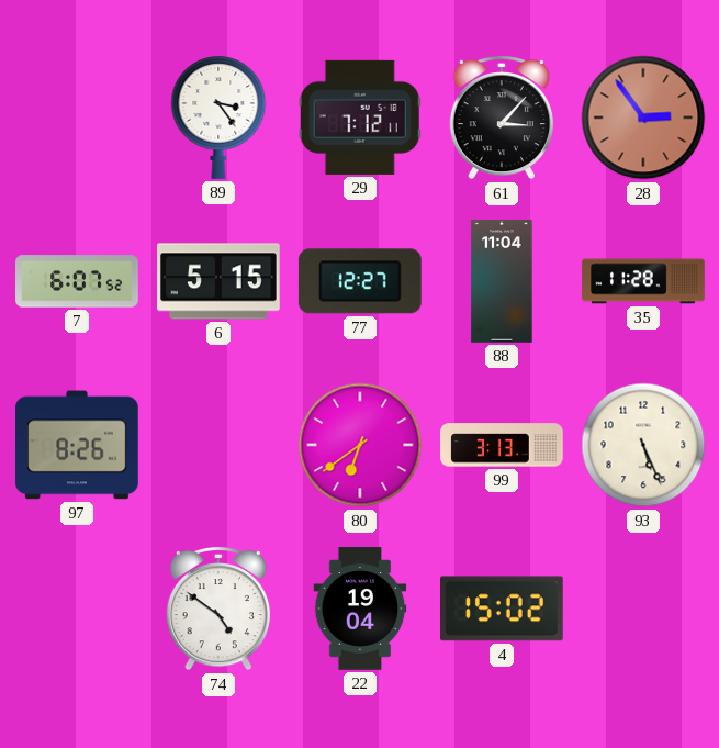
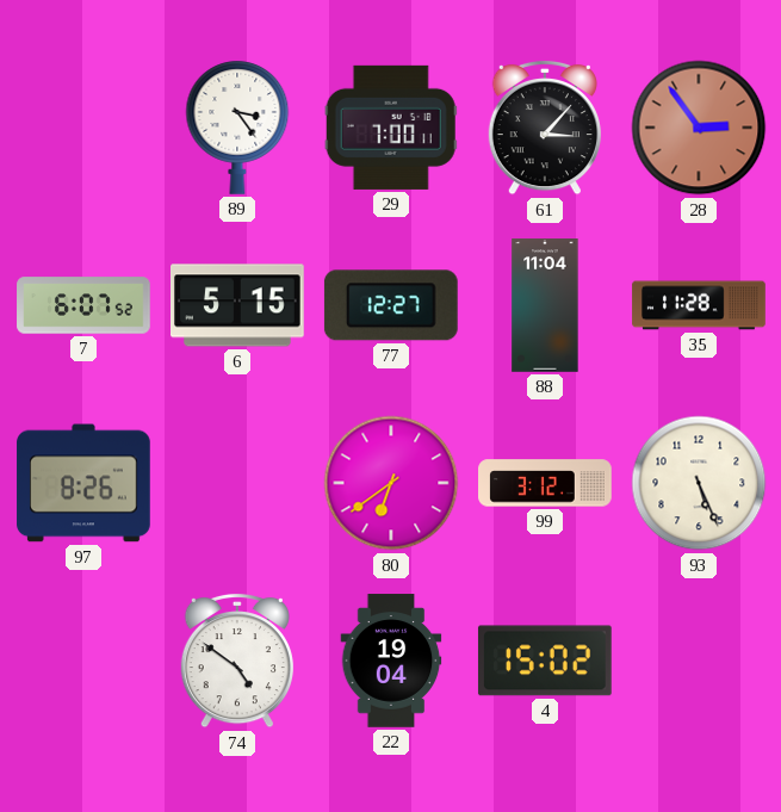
29: 7:12 -> 7:00
99: 3:13 -> 3:12
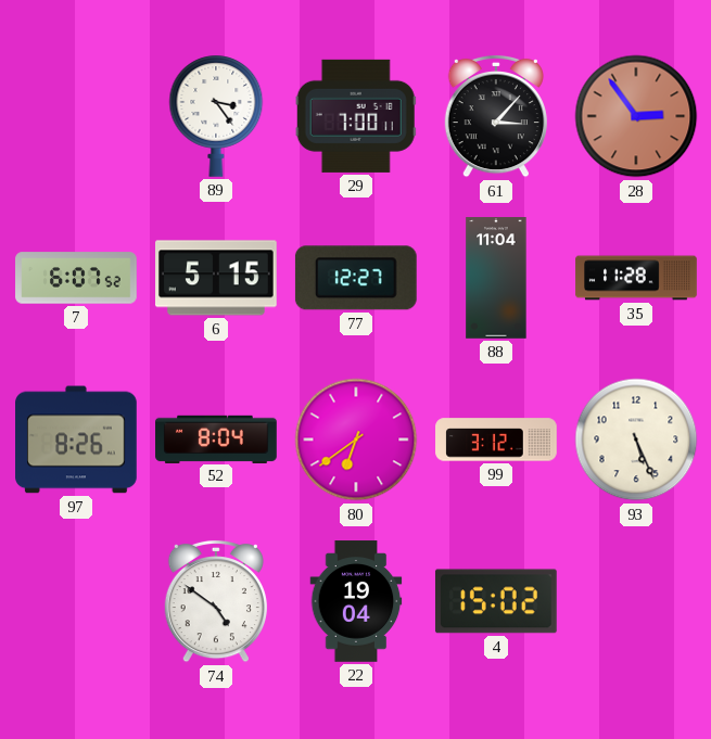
52: none -> 8:04
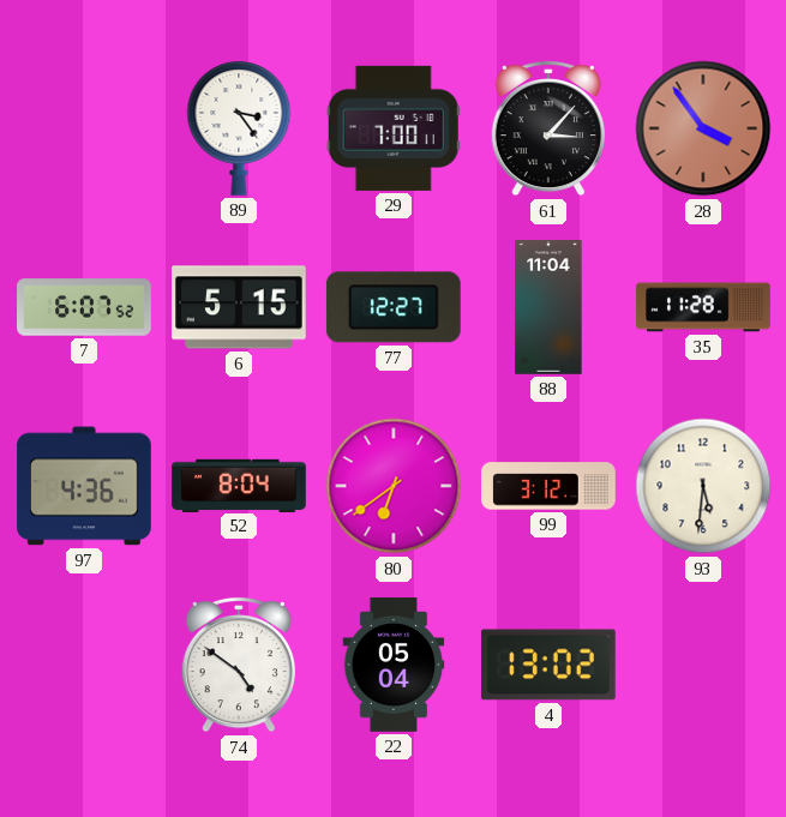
28: 2:54 -> 3:54
97: 8:26 -> 4:36
93: 5:26 -> 5:31
22: 19:04 -> 05:04
4: 15:02 -> 13:02
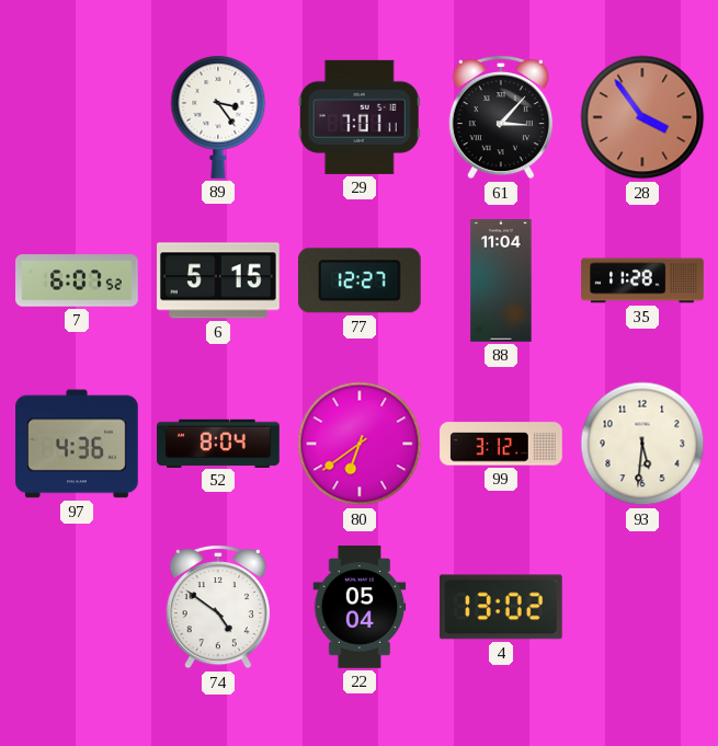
29: 7:00 -> 7:01
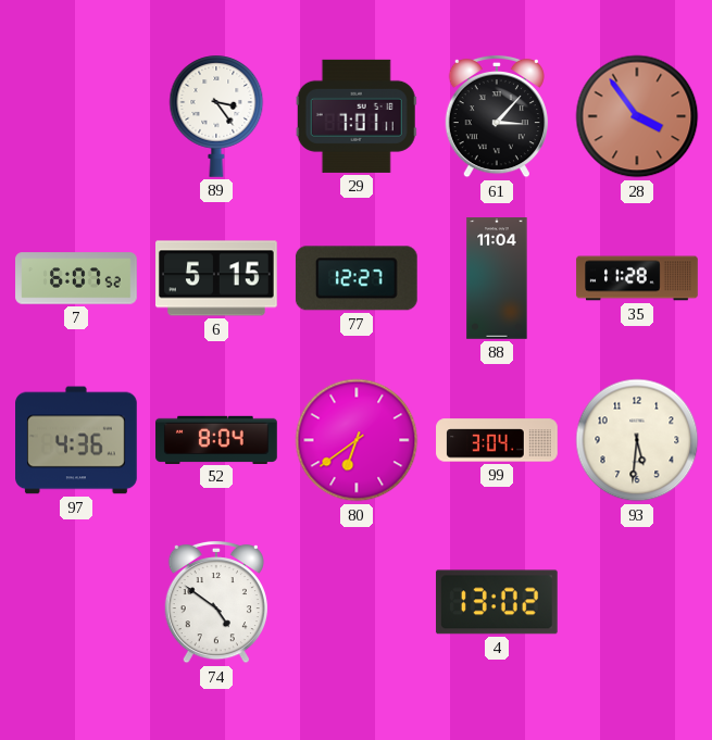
99: 3:12 -> 3:04
22: 05:04 -> none
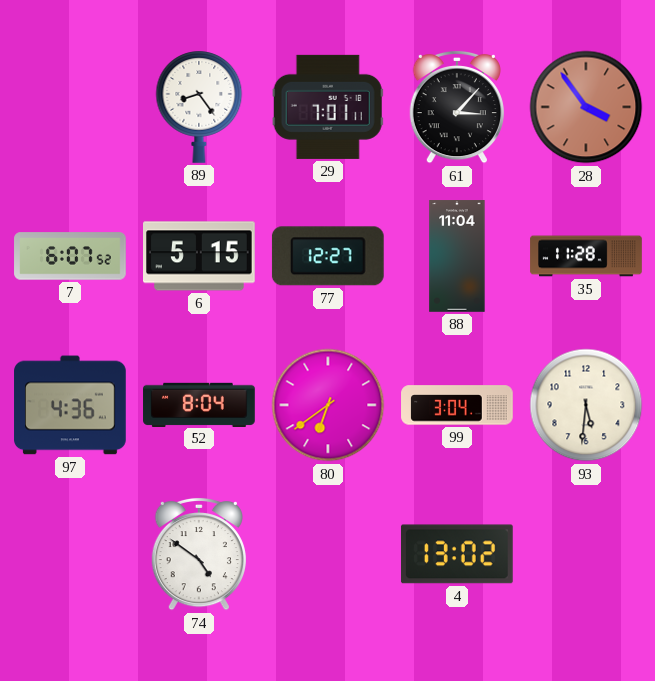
89: 3:24 -> 8:24
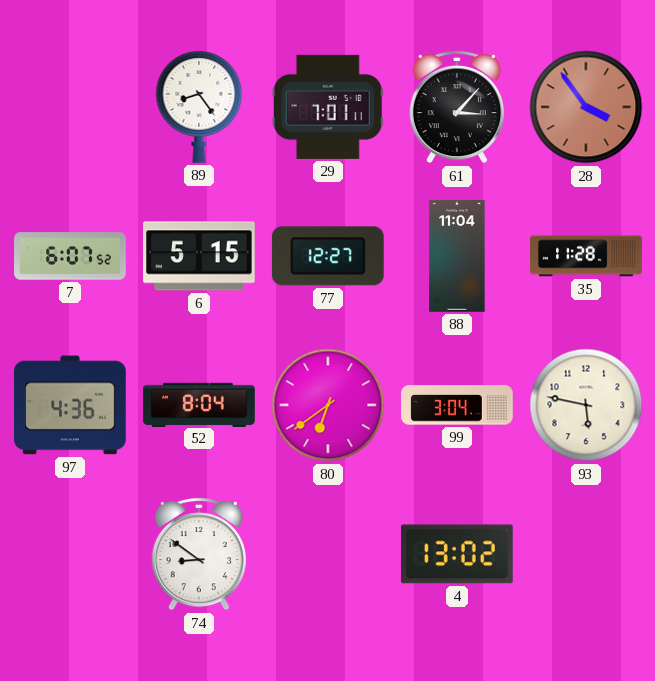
93: 5:31 -> 5:47
74: 4:51 -> 8:51
